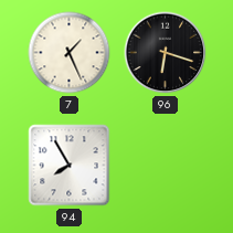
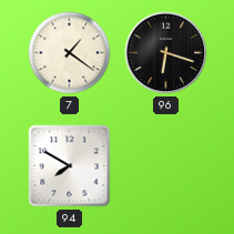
7: 1:26 -> 1:21
94: 7:55 -> 7:50
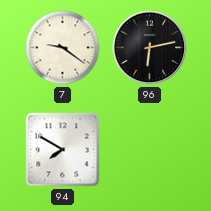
7: 1:21 -> 9:21
96: 6:18 -> 6:13
